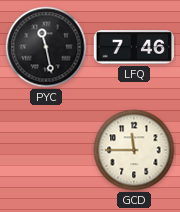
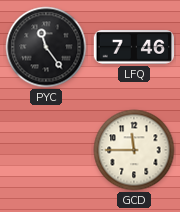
PYC: 11:28 -> 11:24
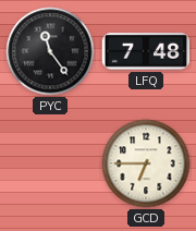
LFQ: 7:46 -> 7:48
GCD: 11:45 -> 6:45
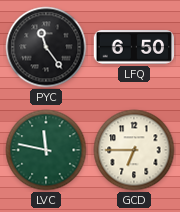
LFQ: 7:48 -> 6:50
LVC: none -> 11:47
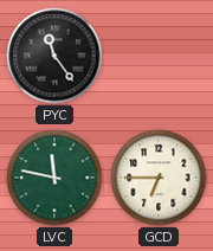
LFQ: 6:50 -> none
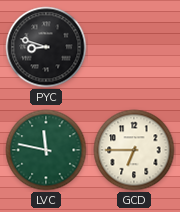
PYC: 11:24 -> 8:48
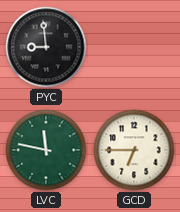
PYC: 8:48 -> 8:59
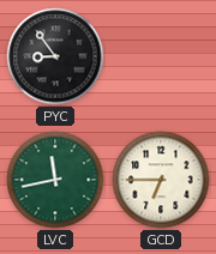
PYC: 8:59 -> 8:54
LVC: 11:47 -> 11:43
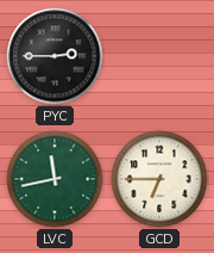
PYC: 8:54 -> 2:45
